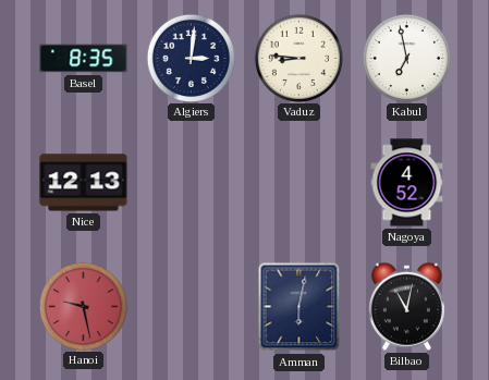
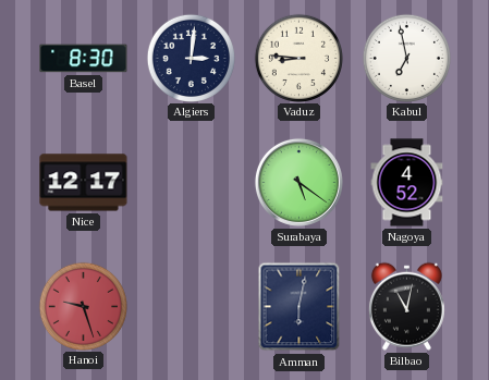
Basel: 8:35 -> 8:30
Nice: 12:13 -> 12:17
Surabaya: none -> 5:21
Hanoi: 9:28 -> 9:27
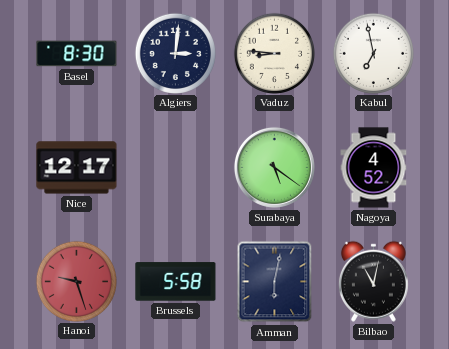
Brussels: none -> 5:58
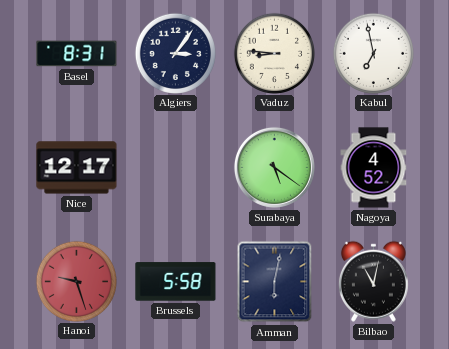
Basel: 8:30 -> 8:31
Algiers: 3:01 -> 3:06
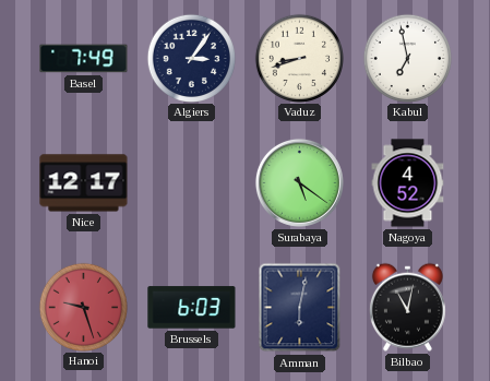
Basel: 8:31 -> 7:49
Vaduz: 8:46 -> 8:42
Brussels: 5:58 -> 6:03
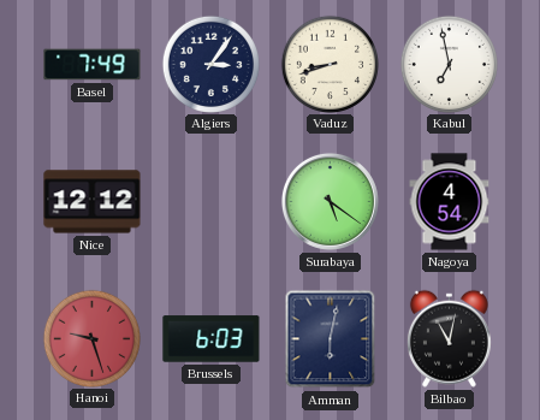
Nice: 12:17 -> 12:12
Nagoya: 4:52 -> 4:54
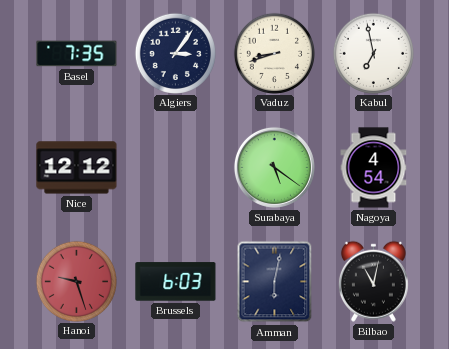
Basel: 7:49 -> 7:35
